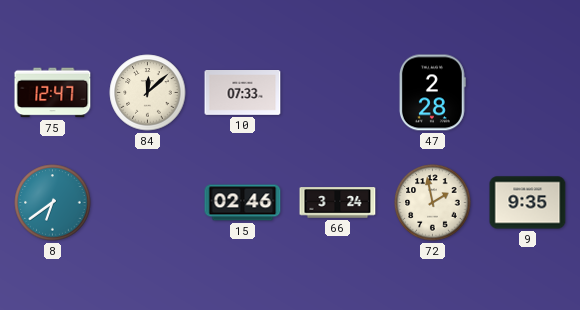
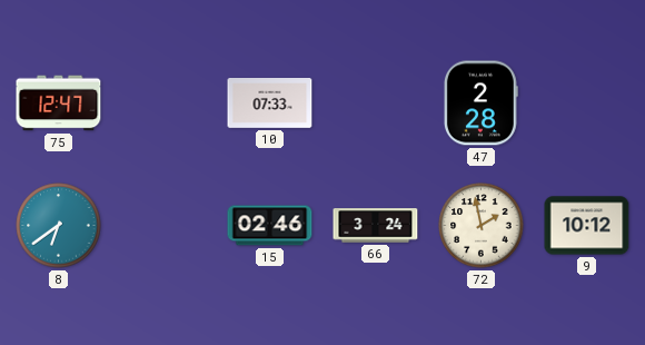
84: 12:08 -> none
9: 9:35 -> 10:12
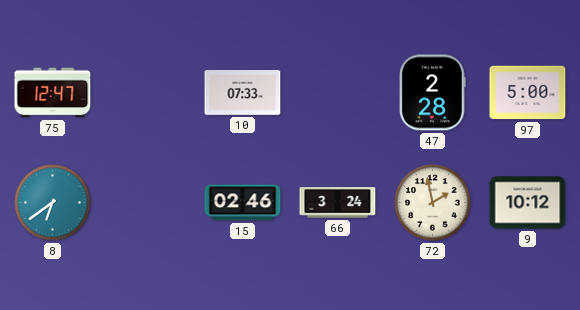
97: none -> 5:00
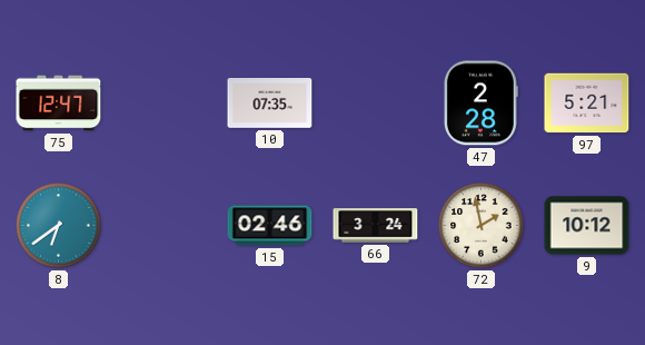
10: 07:33 -> 07:35
97: 5:00 -> 5:21
